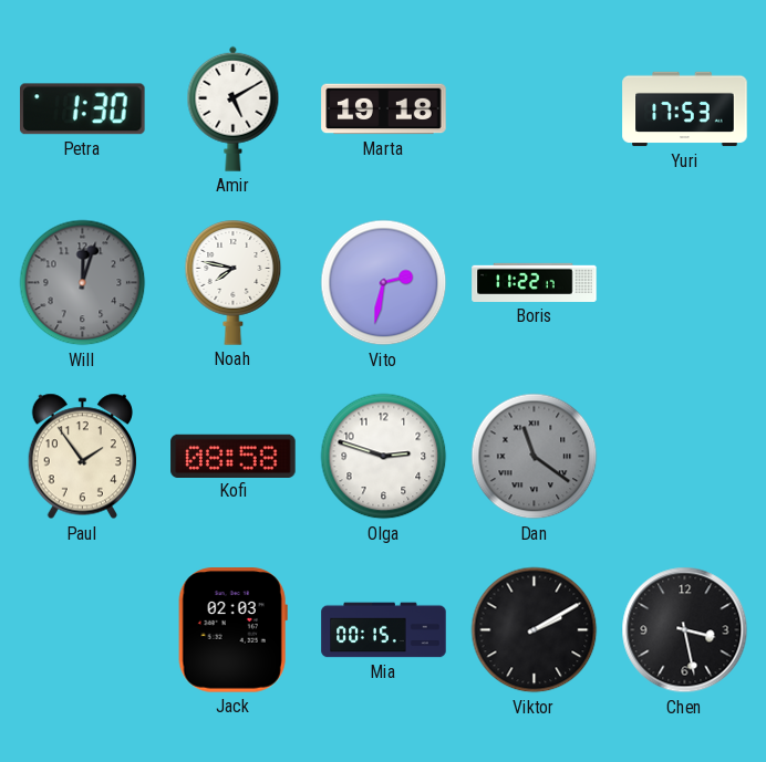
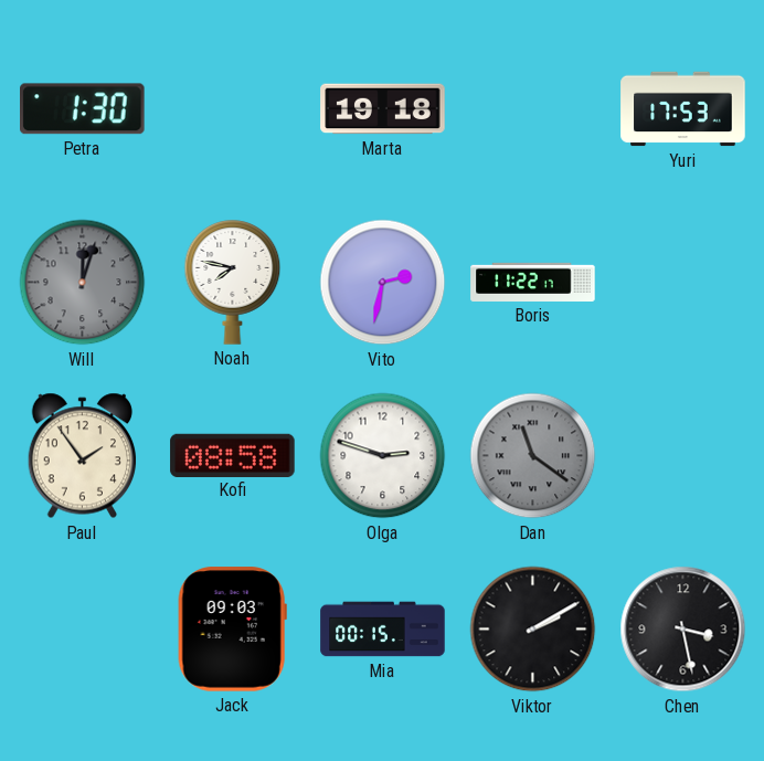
Amir: 5:10 -> none
Jack: 02:03 -> 09:03
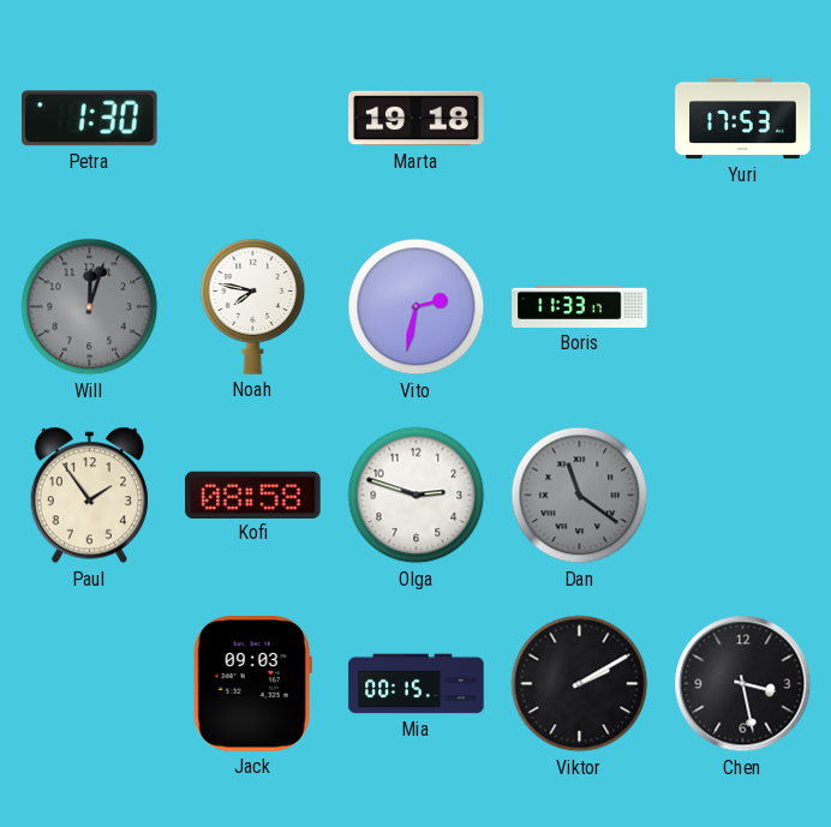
Boris: 11:22 -> 11:33
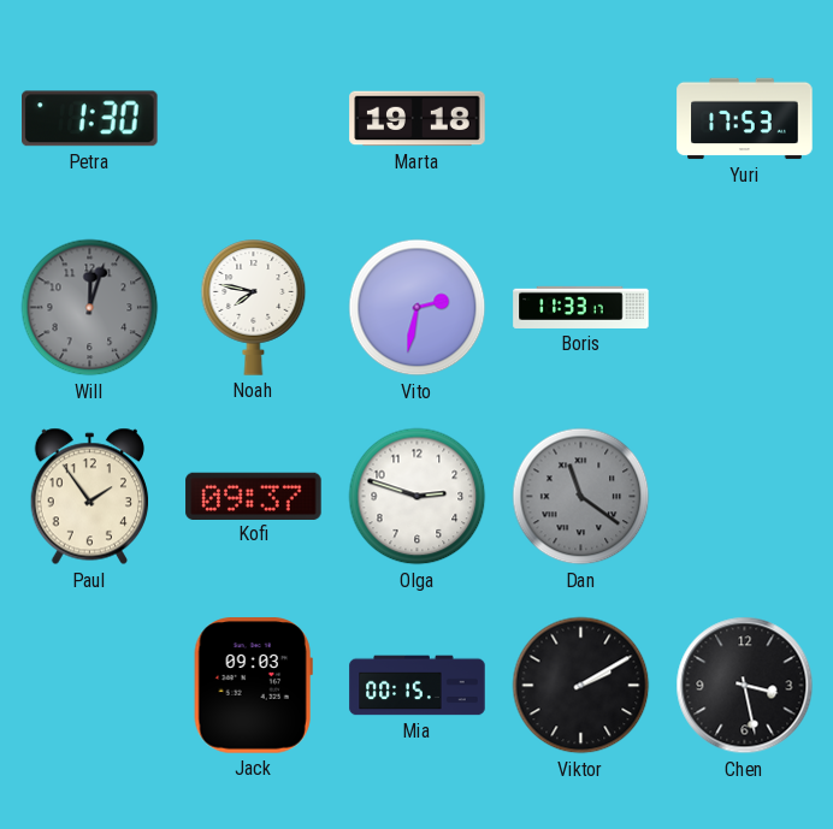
Kofi: 08:58 -> 09:37
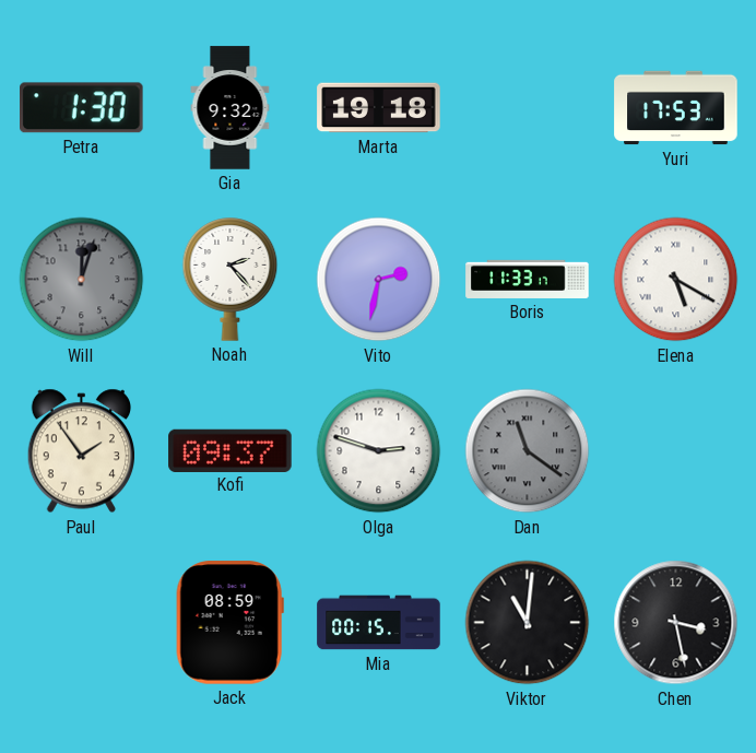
Gia: none -> 9:32
Noah: 7:47 -> 2:23
Elena: none -> 5:20
Jack: 09:03 -> 08:59
Viktor: 2:10 -> 11:01
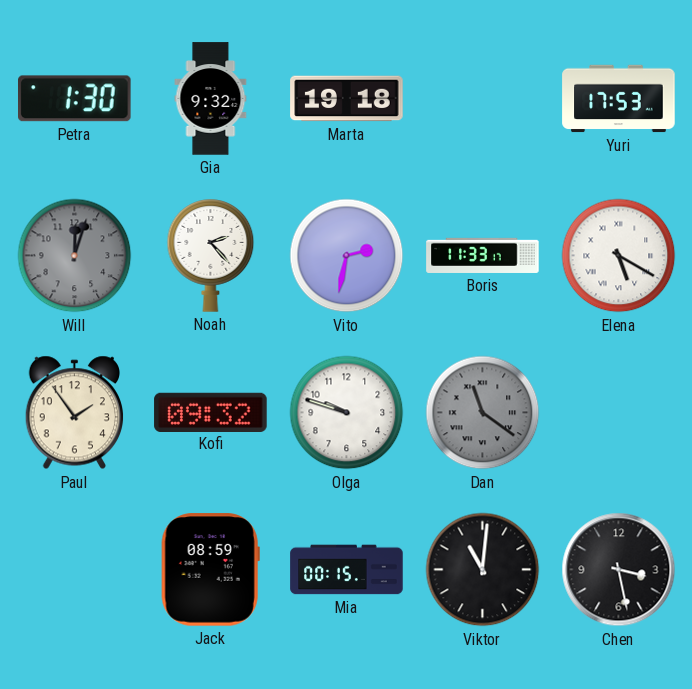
Kofi: 09:37 -> 09:32
Olga: 2:48 -> 9:48
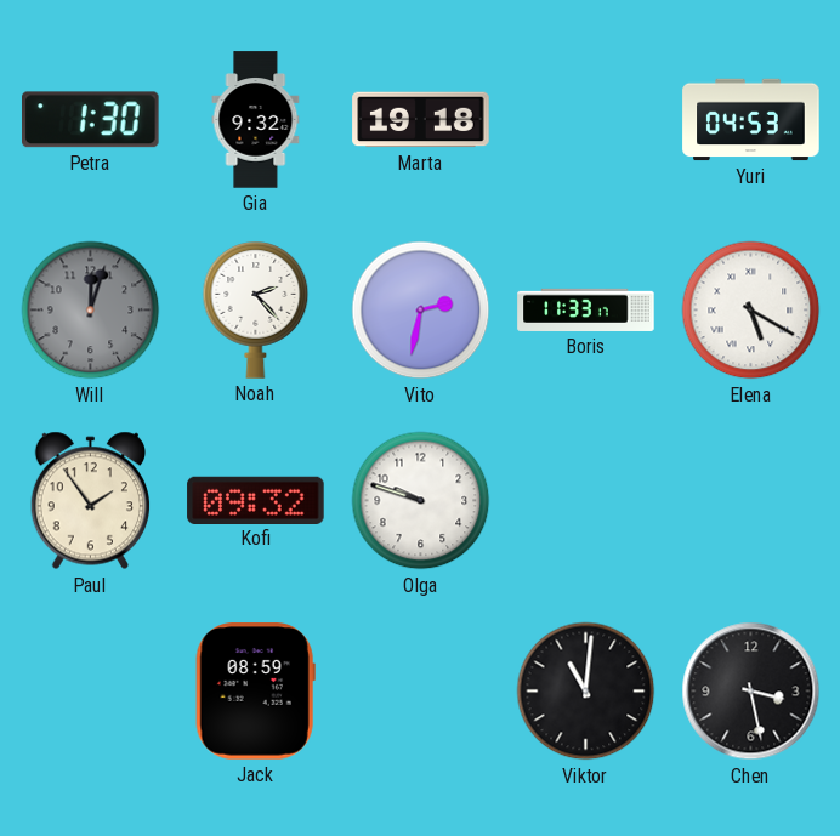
Yuri: 17:53 -> 04:53
Dan: 11:21 -> none
Mia: 00:15 -> none
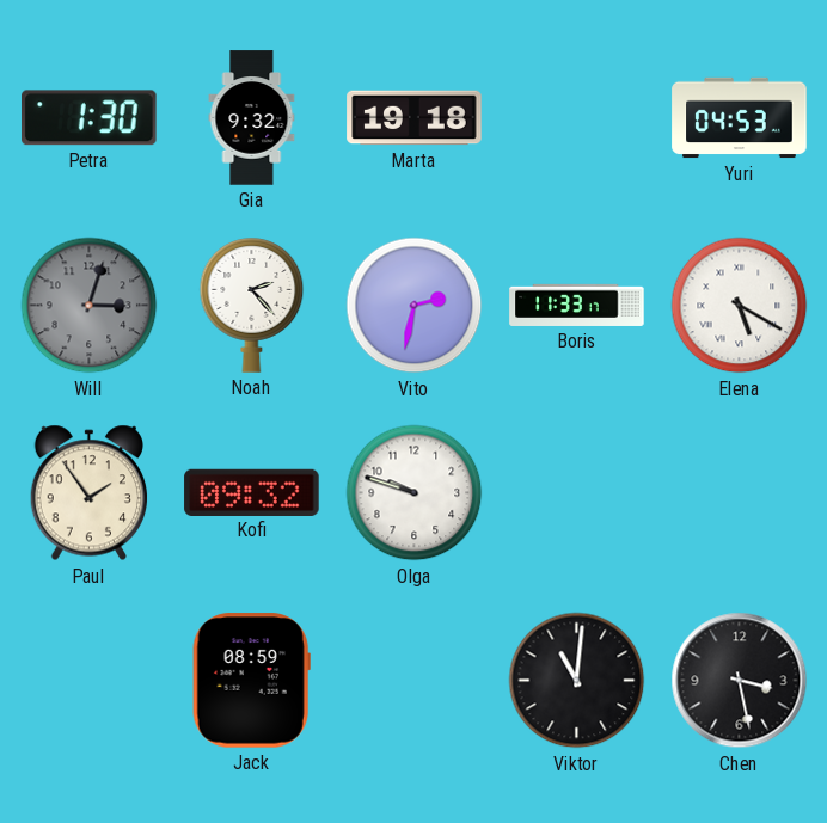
Will: 12:03 -> 3:03
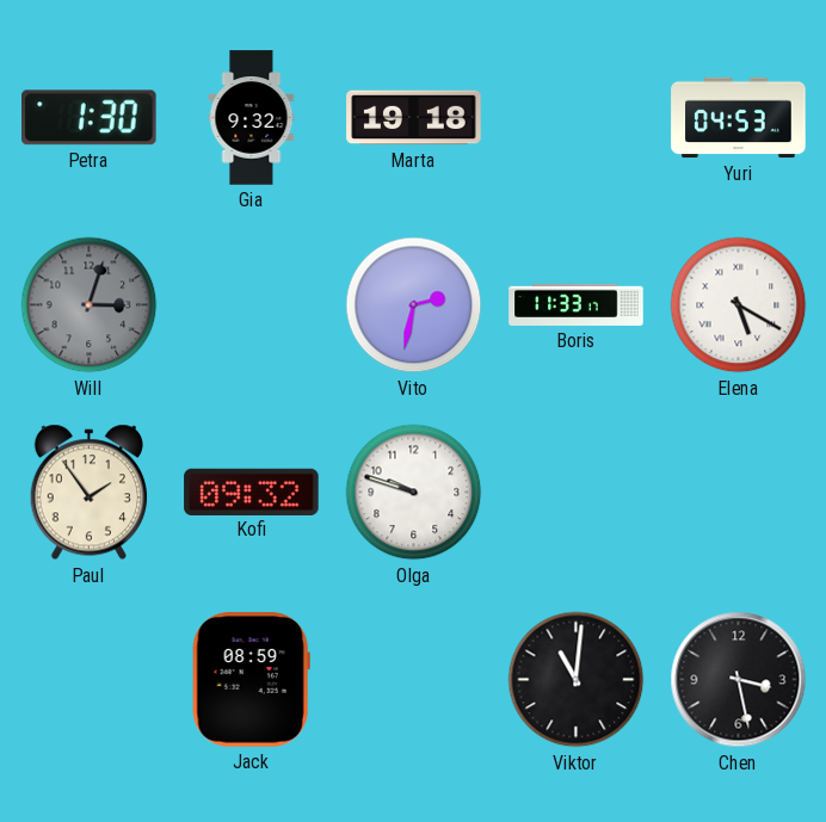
Noah: 2:23 -> none
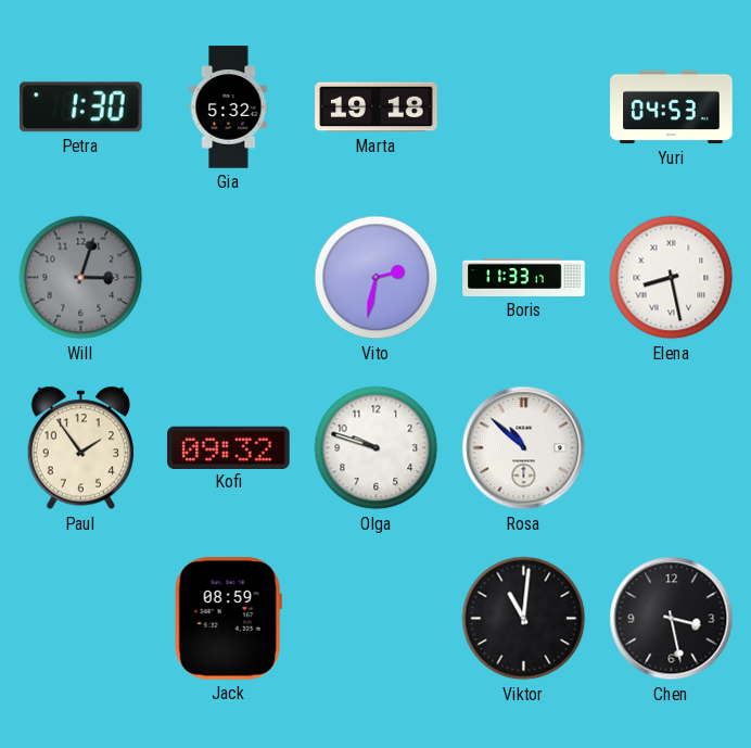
Gia: 9:32 -> 5:32
Elena: 5:20 -> 8:28
Rosa: none -> 10:52
